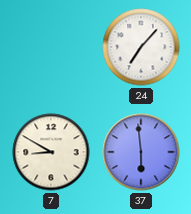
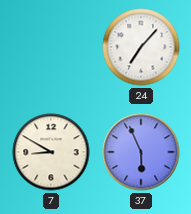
37: 5:59 -> 5:56
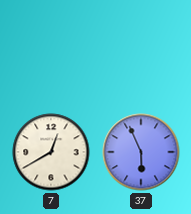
24: 7:07 -> none
7: 8:50 -> 12:40
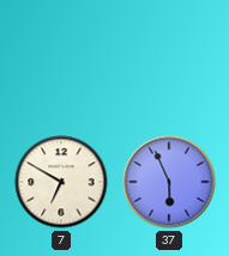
7: 12:40 -> 6:50
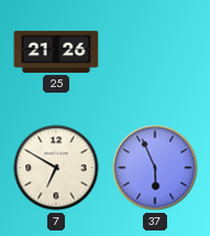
25: none -> 21:26
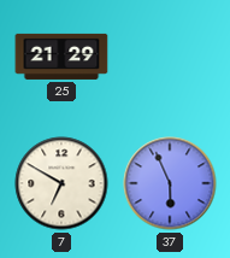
25: 21:26 -> 21:29
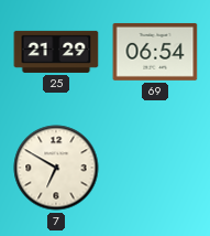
69: none -> 06:54
37: 5:56 -> none
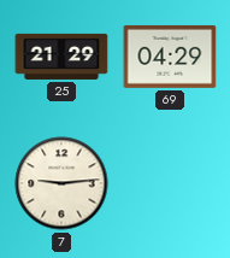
69: 06:54 -> 04:29
7: 6:50 -> 9:14
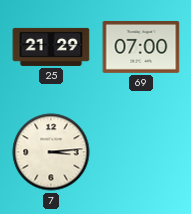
69: 04:29 -> 07:00
7: 9:14 -> 3:14
